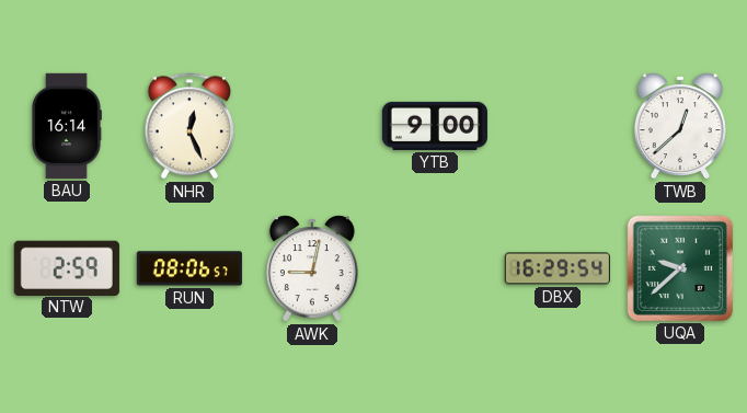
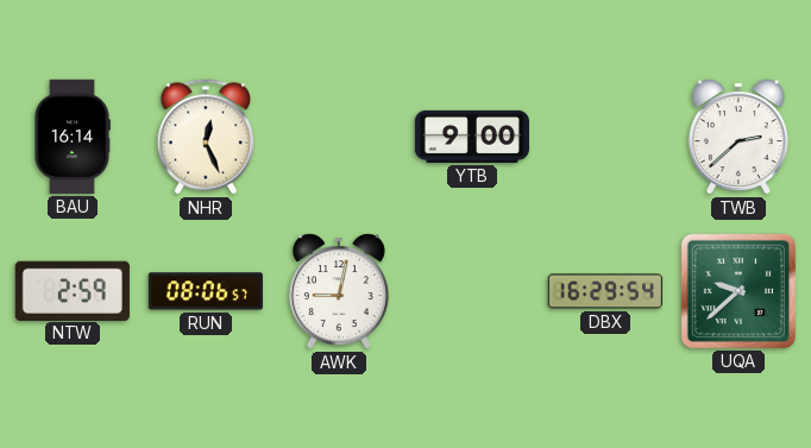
TWB: 12:38 -> 2:38
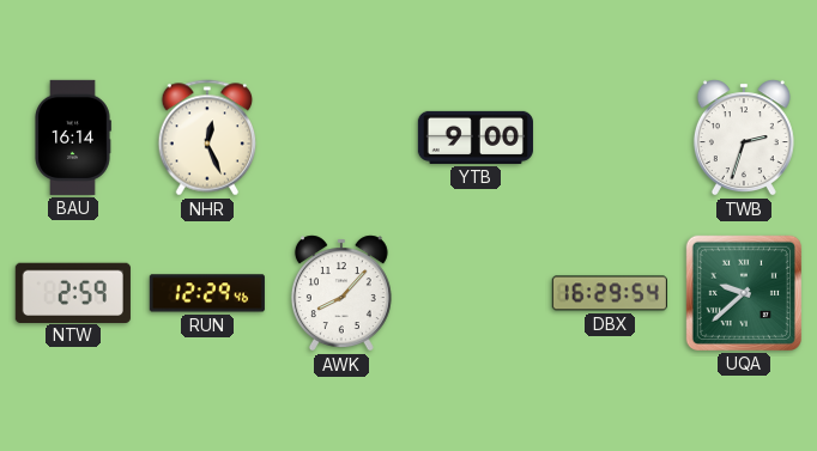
TWB: 2:38 -> 2:33
RUN: 08:06 -> 12:29
AWK: 9:02 -> 8:07
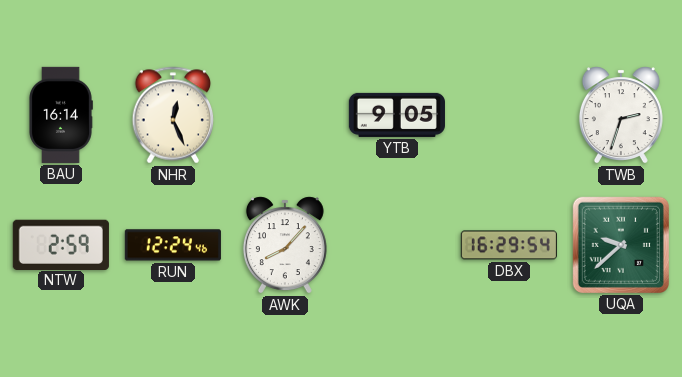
YTB: 9:00 -> 9:05
RUN: 12:29 -> 12:24
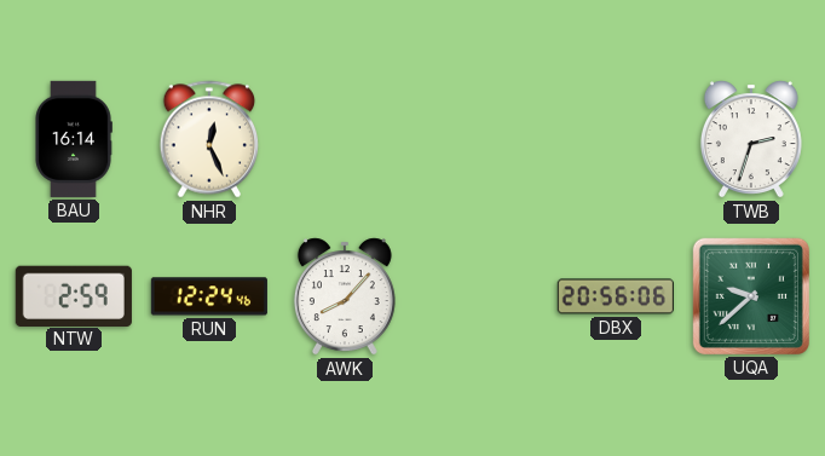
YTB: 9:05 -> none
DBX: 16:29 -> 20:56
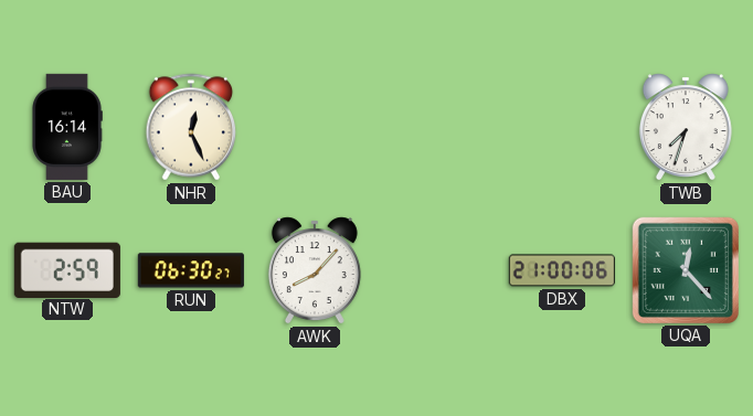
TWB: 2:33 -> 7:33
RUN: 12:24 -> 06:30
DBX: 20:56 -> 21:00
UQA: 9:38 -> 12:23
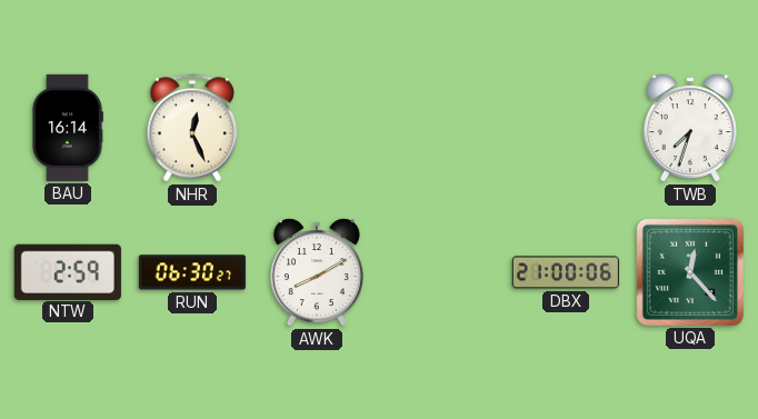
AWK: 8:07 -> 8:10
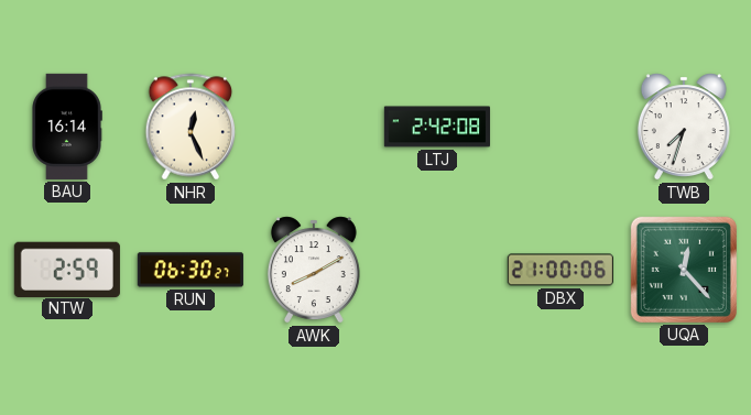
LTJ: none -> 2:42
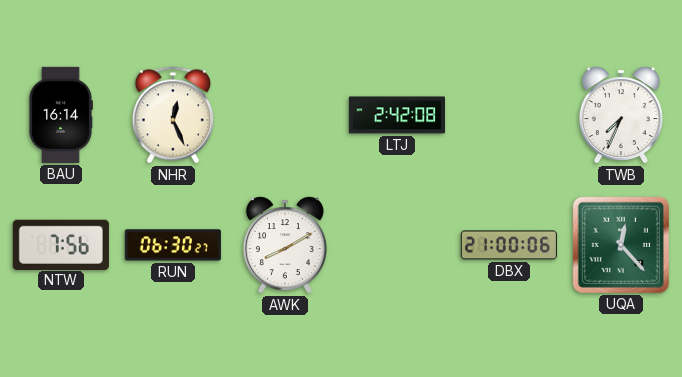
TWB: 7:33 -> 7:34
NTW: 2:59 -> 7:56
